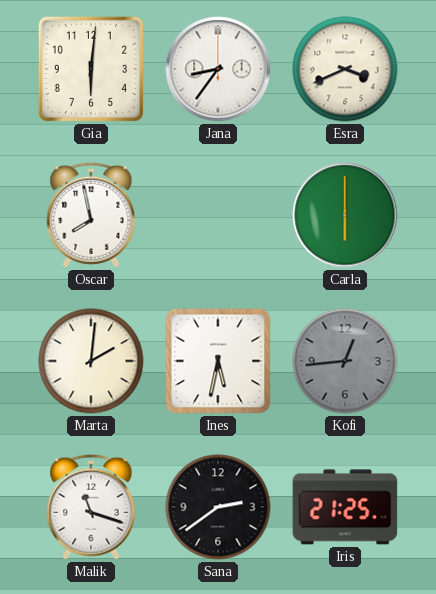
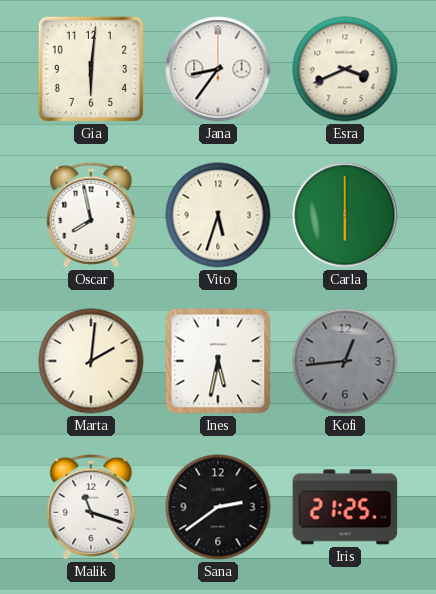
Vito: none -> 5:33
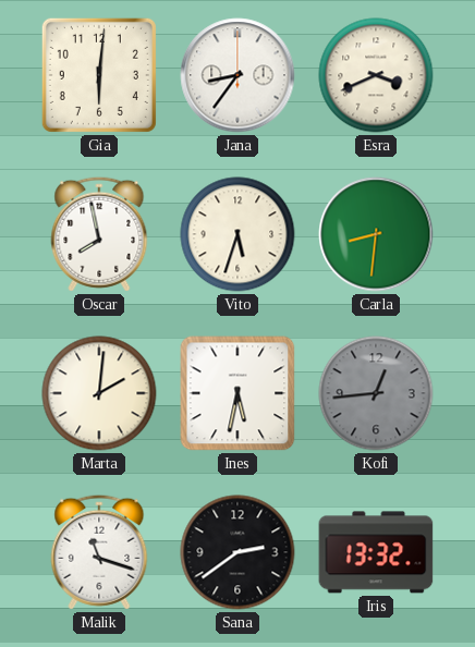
Carla: 6:00 -> 8:31
Iris: 21:25 -> 13:32
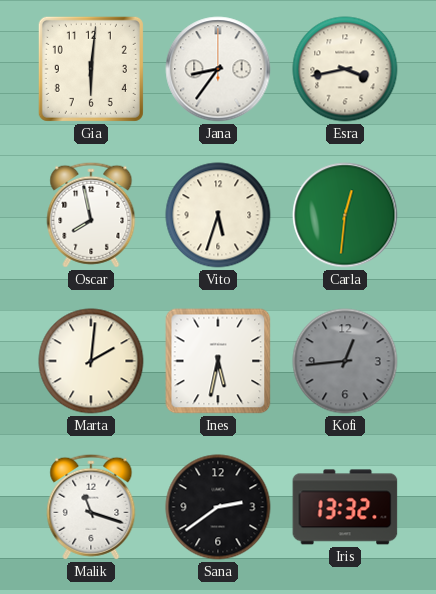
Esra: 3:41 -> 3:43
Carla: 8:31 -> 12:31
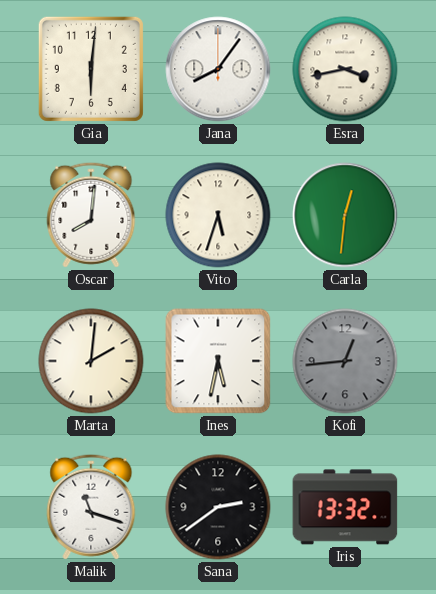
Jana: 8:36 -> 8:06
Oscar: 7:58 -> 8:01
